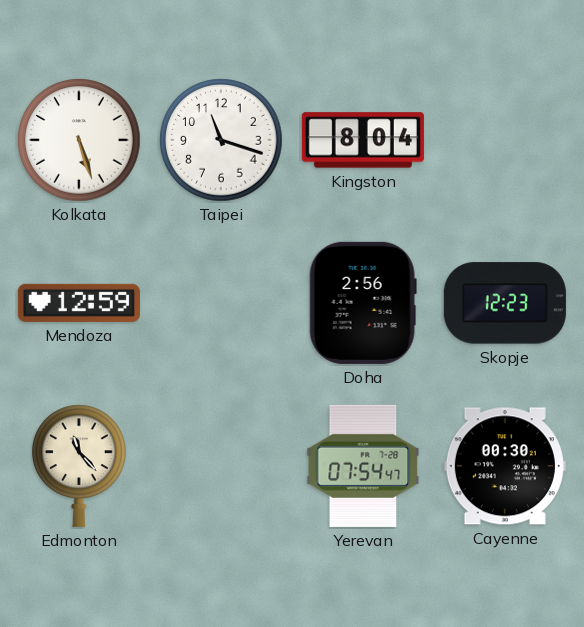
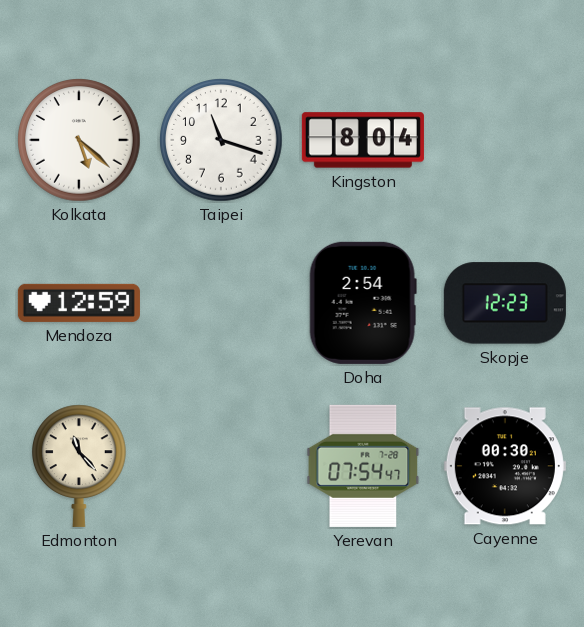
Kolkata: 5:27 -> 5:22
Doha: 2:56 -> 2:54
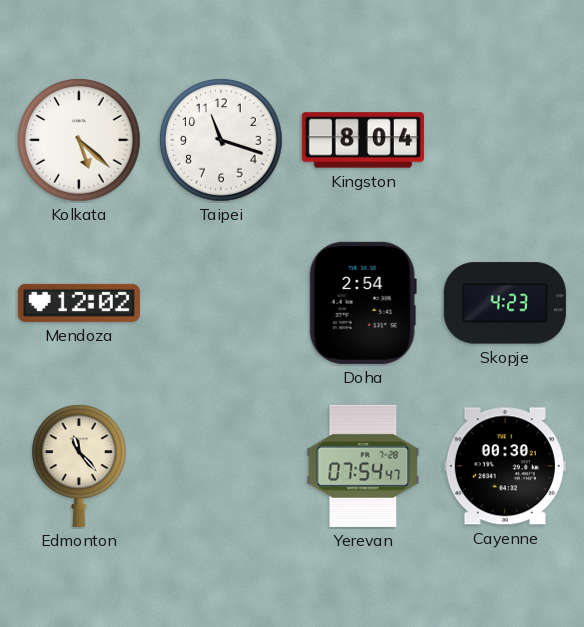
Mendoza: 12:59 -> 12:02
Skopje: 12:23 -> 4:23
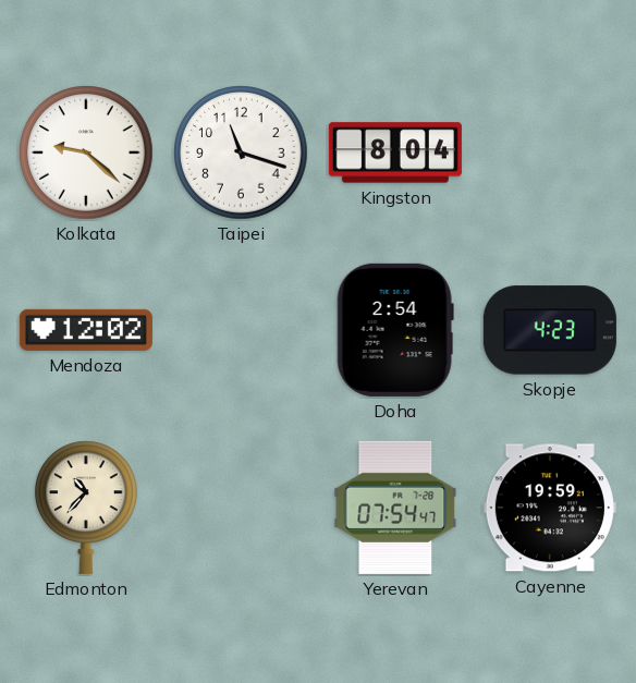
Kolkata: 5:22 -> 9:22
Edmonton: 11:23 -> 10:37
Cayenne: 00:30 -> 19:59
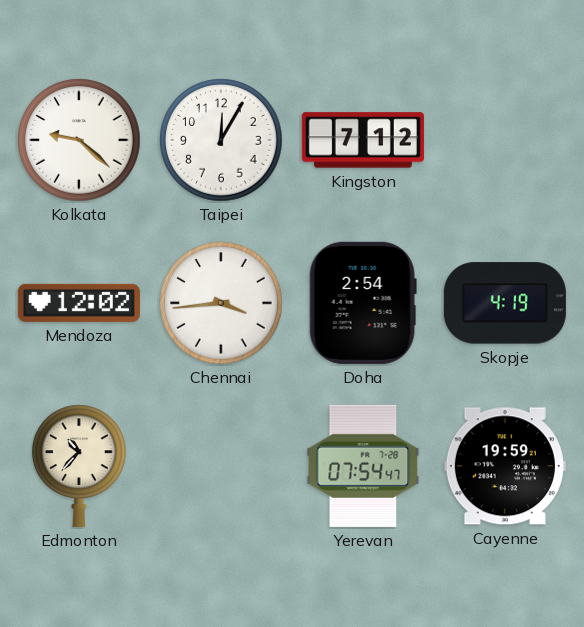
Taipei: 11:18 -> 12:05
Kingston: 8:04 -> 7:12
Chennai: none -> 3:44
Skopje: 4:23 -> 4:19
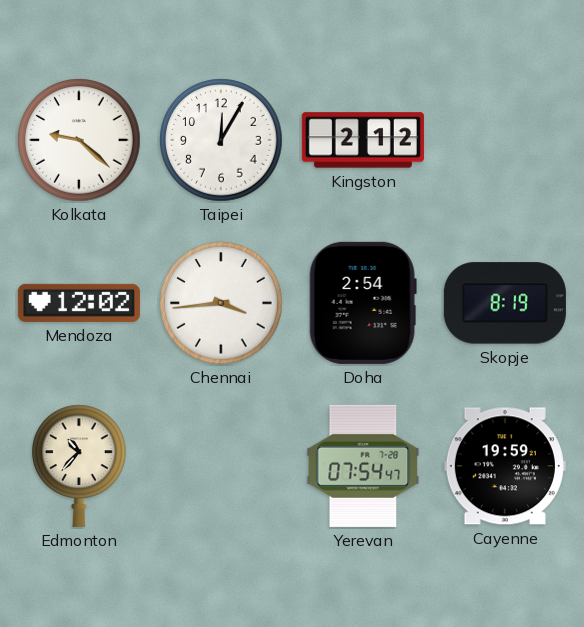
Kingston: 7:12 -> 2:12
Skopje: 4:19 -> 8:19
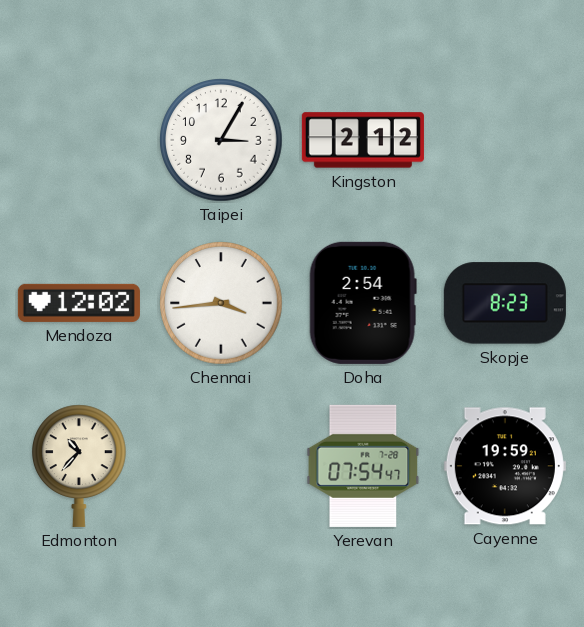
Kolkata: 9:22 -> none
Taipei: 12:05 -> 3:05
Skopje: 8:19 -> 8:23
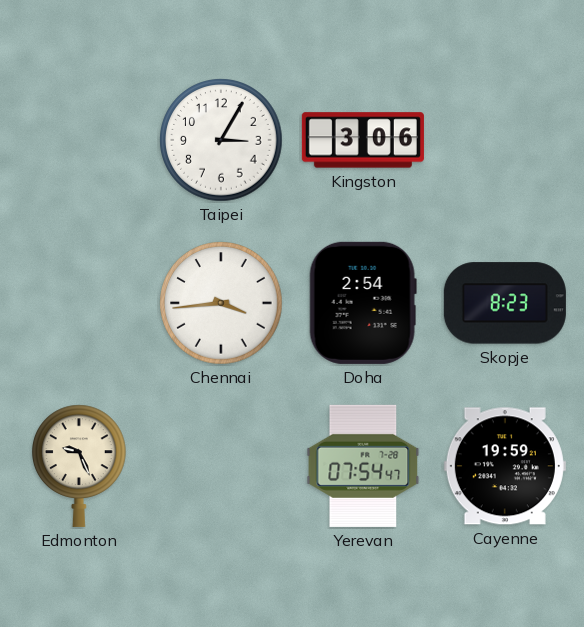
Kingston: 2:12 -> 3:06
Mendoza: 12:02 -> none
Edmonton: 10:37 -> 9:26
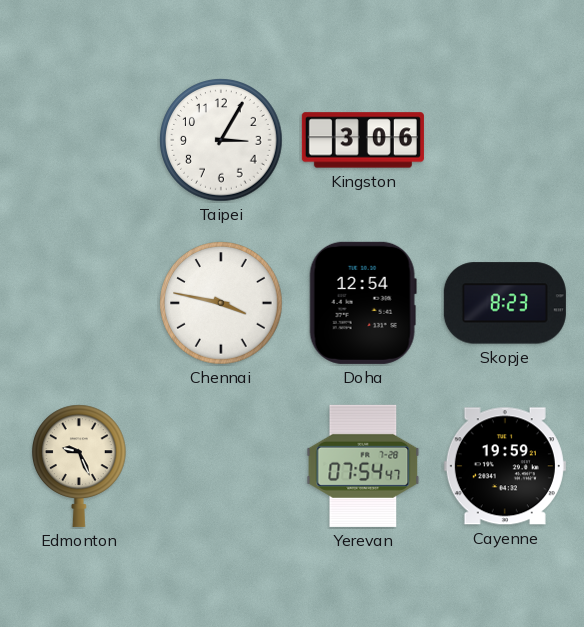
Chennai: 3:44 -> 3:47
Doha: 2:54 -> 12:54
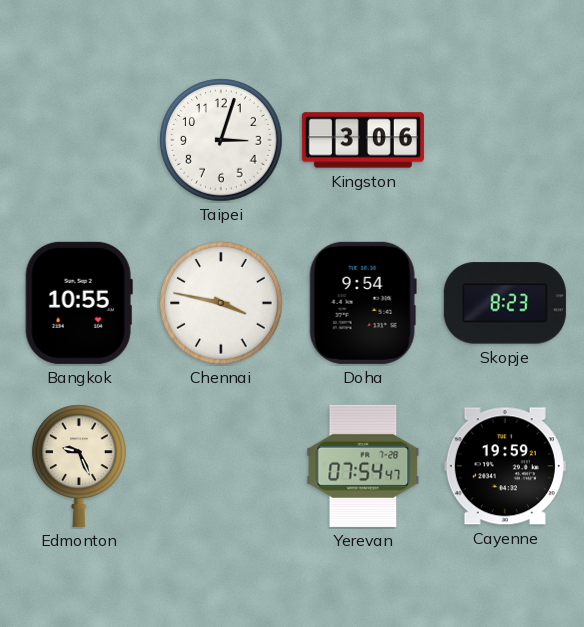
Taipei: 3:05 -> 3:03
Bangkok: none -> 10:55
Doha: 12:54 -> 9:54
